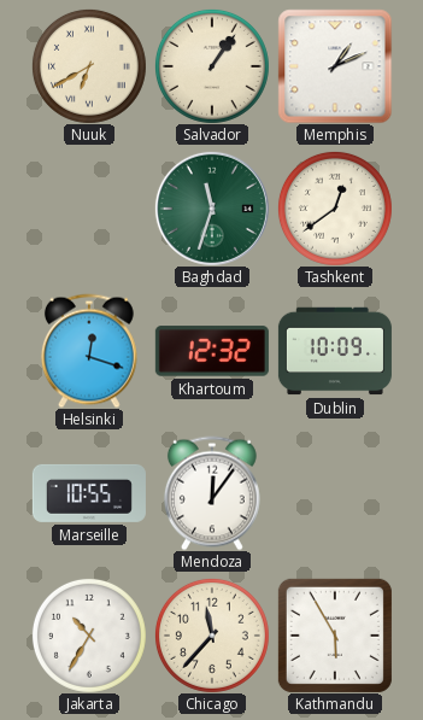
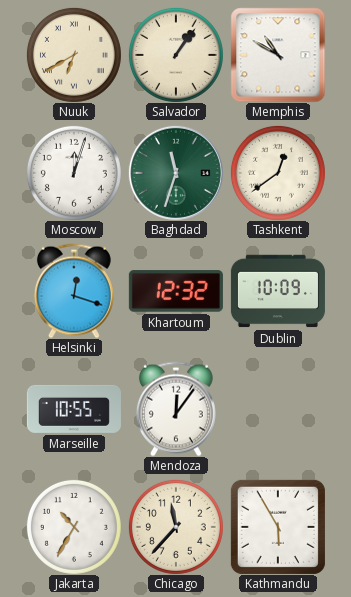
Memphis: 1:11 -> 10:50
Moscow: none -> 12:03
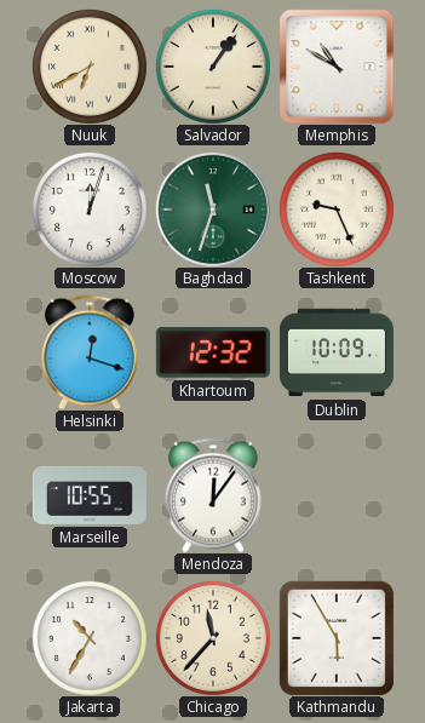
Tashkent: 12:39 -> 9:26
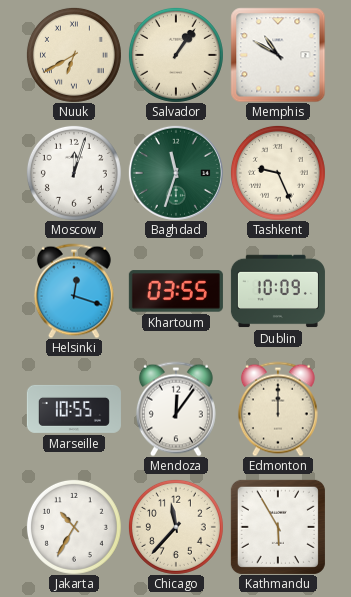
Khartoum: 12:32 -> 03:55
Edmonton: none -> 12:00
